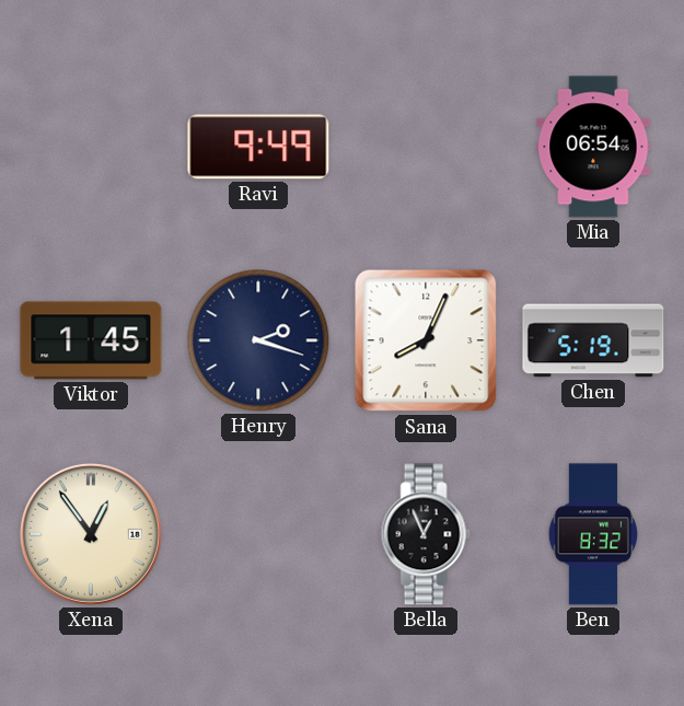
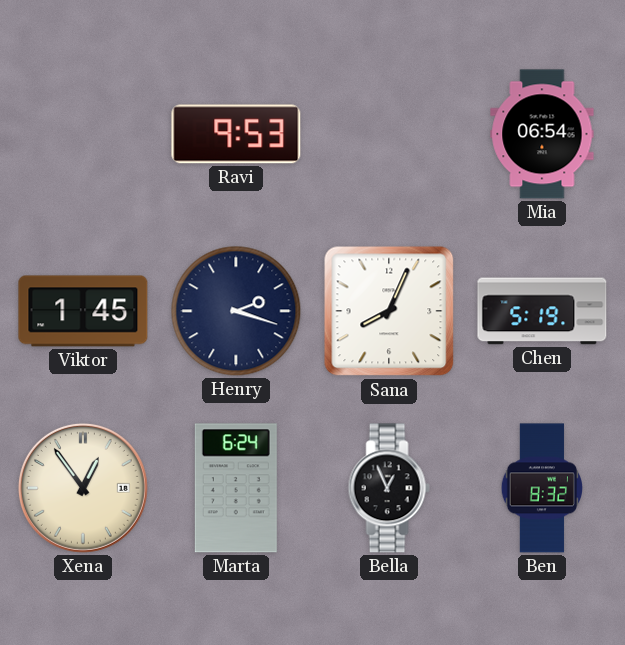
Ravi: 9:49 -> 9:53
Marta: none -> 6:24
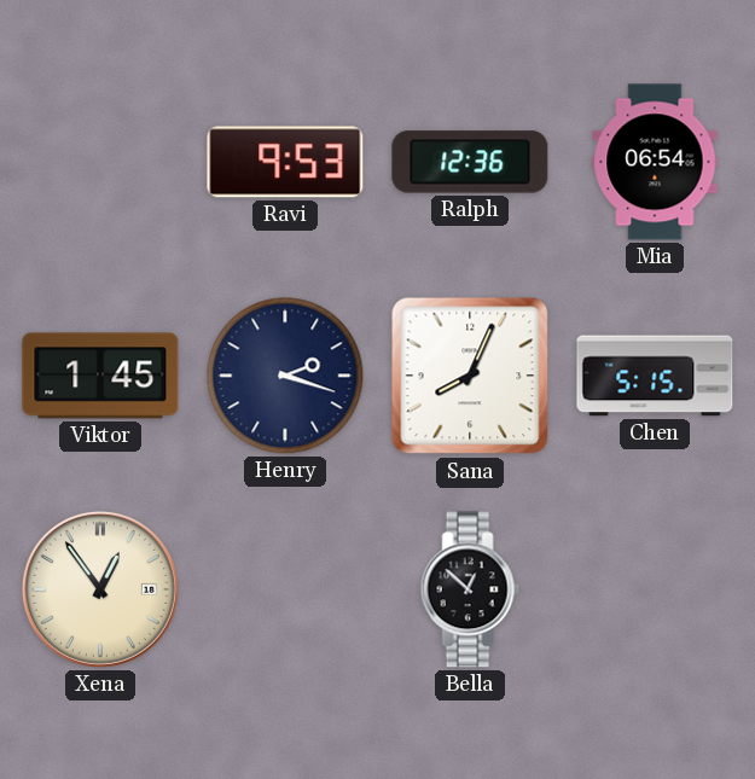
Ralph: none -> 12:36
Chen: 5:19 -> 5:15
Marta: 6:24 -> none
Bella: 12:56 -> 12:52
Ben: 8:32 -> none
